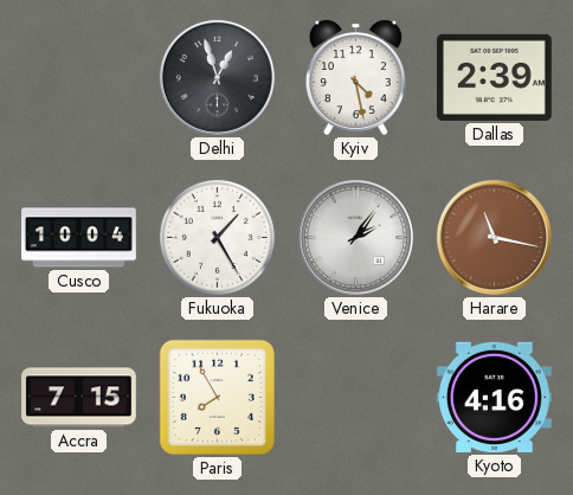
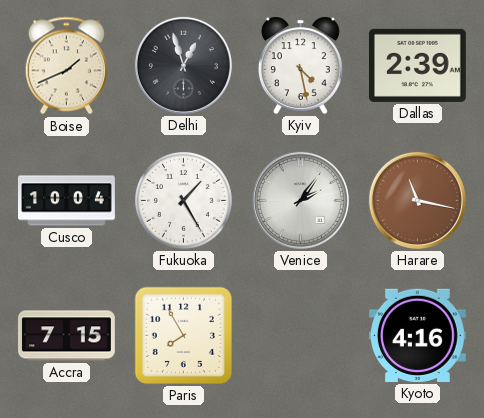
Boise: none -> 1:41
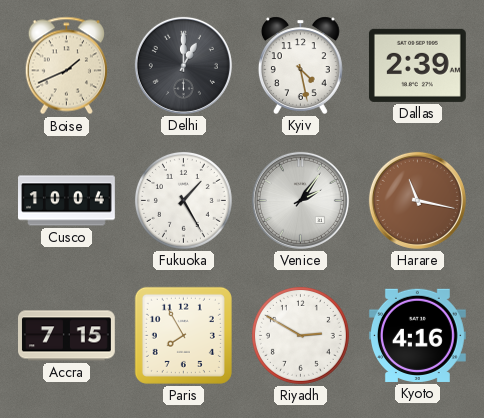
Delhi: 12:57 -> 1:00
Riyadh: none -> 2:50
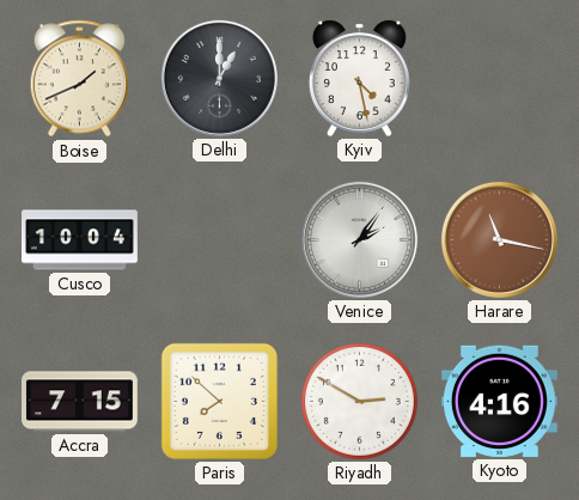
Dallas: 2:39 -> none
Fukuoka: 1:25 -> none
Paris: 7:55 -> 7:52
